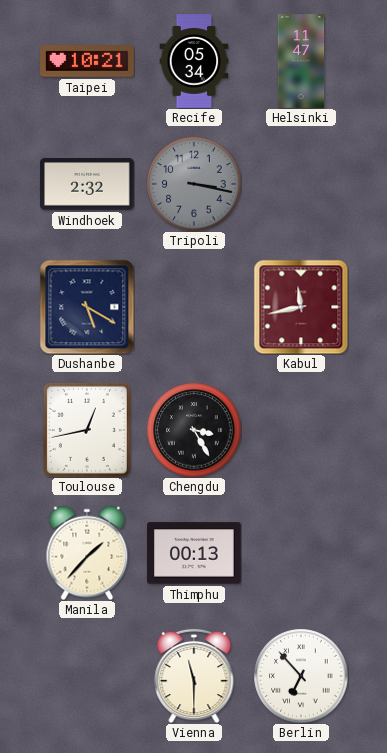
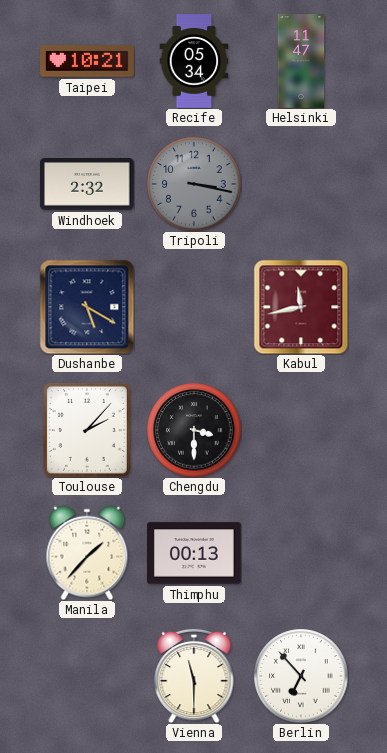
Toulouse: 12:43 -> 2:07
Chengdu: 3:25 -> 3:30
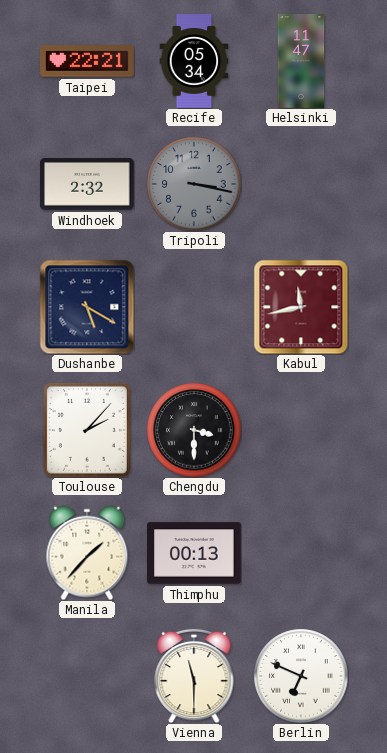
Taipei: 10:21 -> 22:21
Berlin: 6:53 -> 6:49
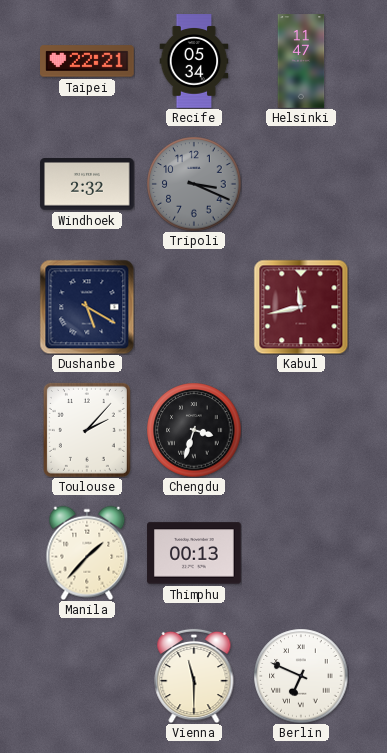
Tripoli: 3:17 -> 3:19
Chengdu: 3:30 -> 3:33
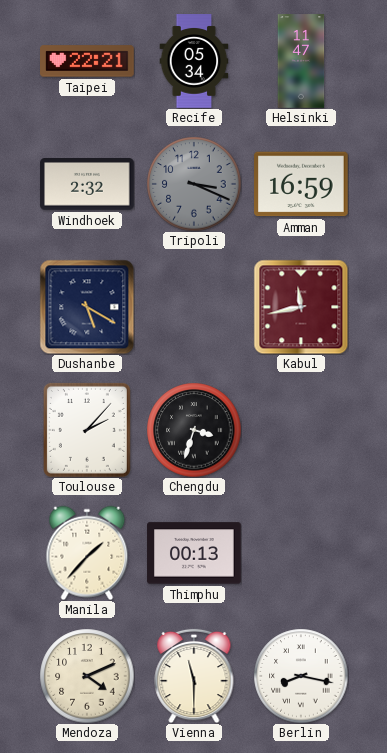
Amman: none -> 16:59
Mendoza: none -> 4:11
Berlin: 6:49 -> 8:17
